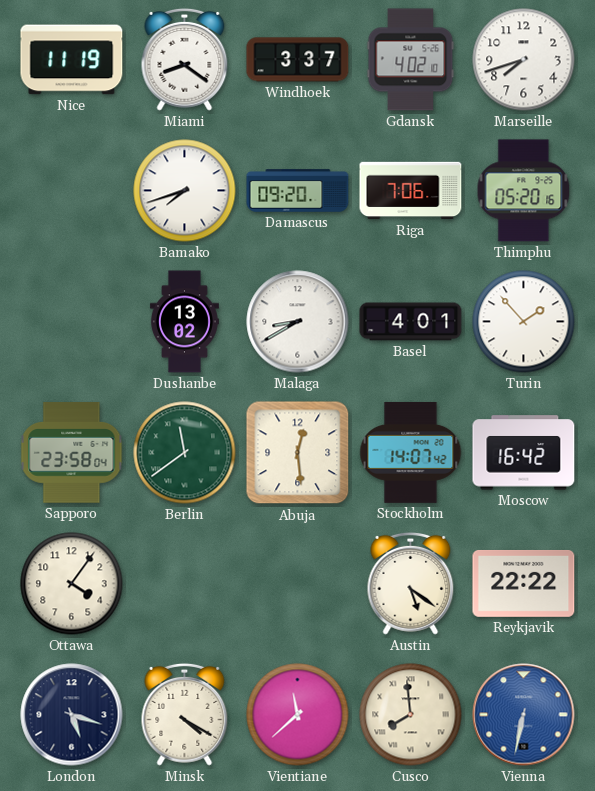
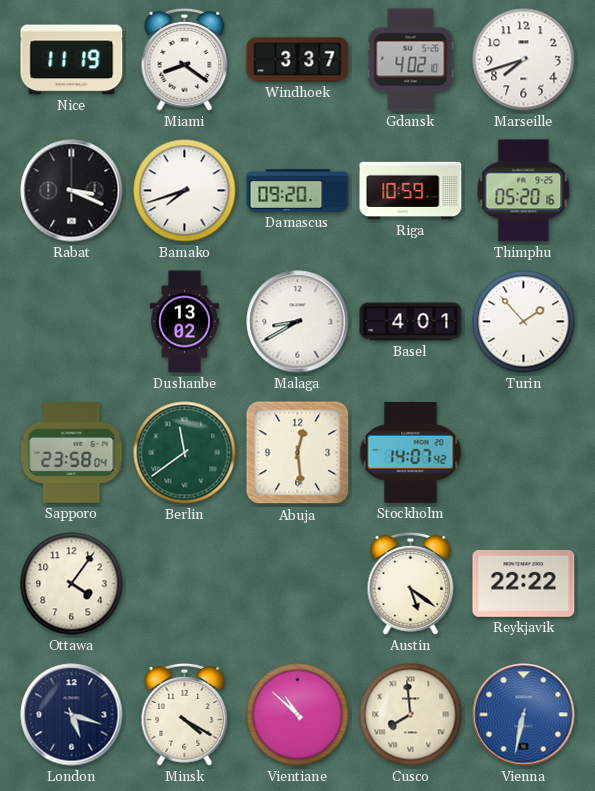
Rabat: none -> 3:19
Riga: 7:06 -> 10:59
Moscow: 16:42 -> none
Vientiane: 11:38 -> 10:52
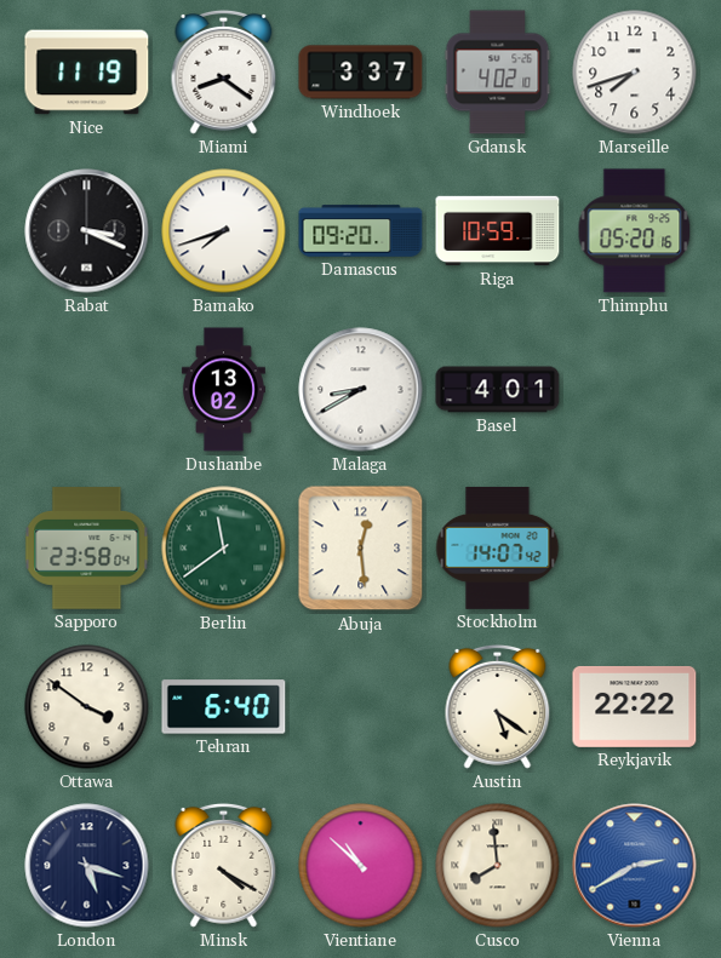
Turin: 1:53 -> none
Ottawa: 4:06 -> 3:51
Tehran: none -> 6:40
Vienna: 6:32 -> 2:40
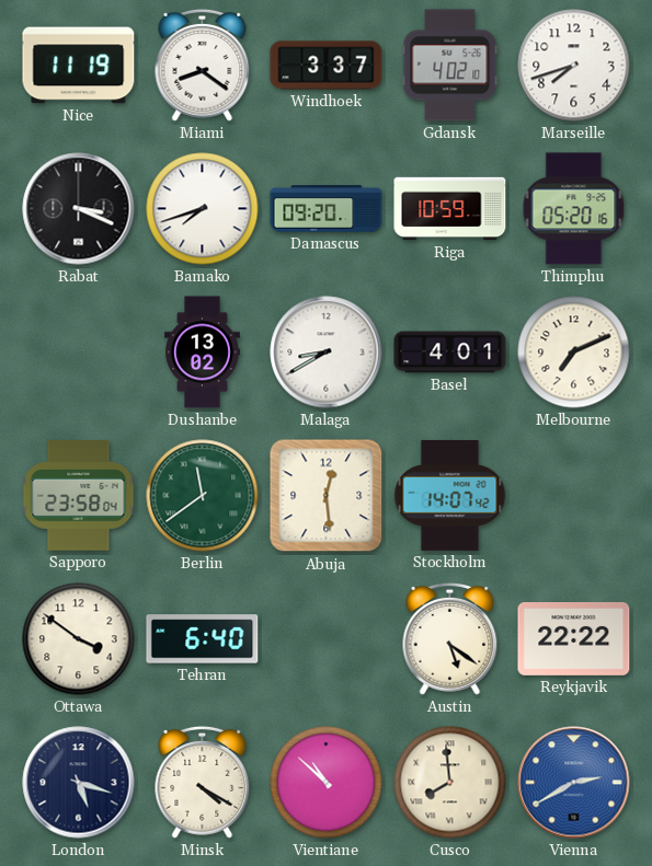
Melbourne: none -> 7:11
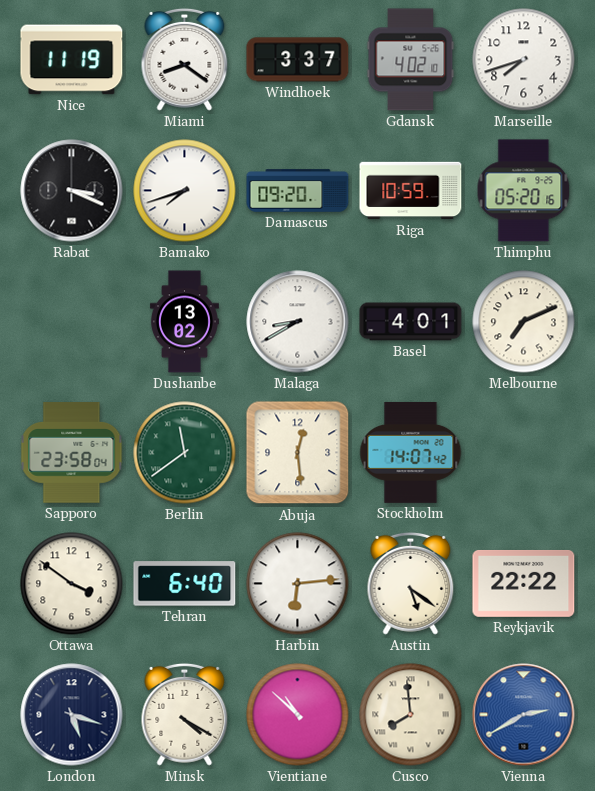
Harbin: none -> 6:14
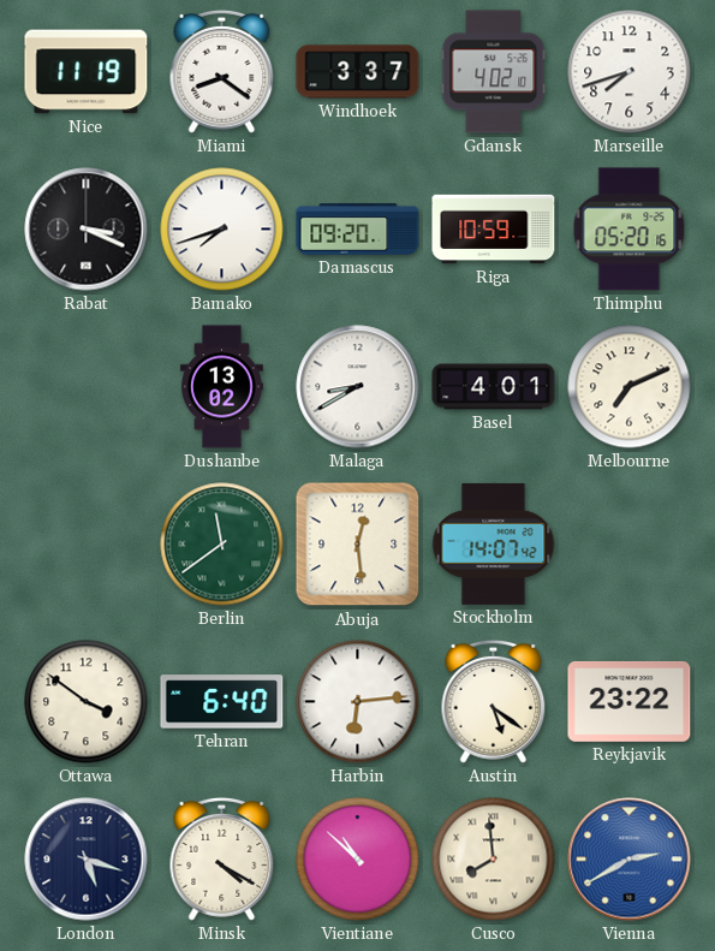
Sapporo: 23:58 -> none
Reykjavik: 22:22 -> 23:22
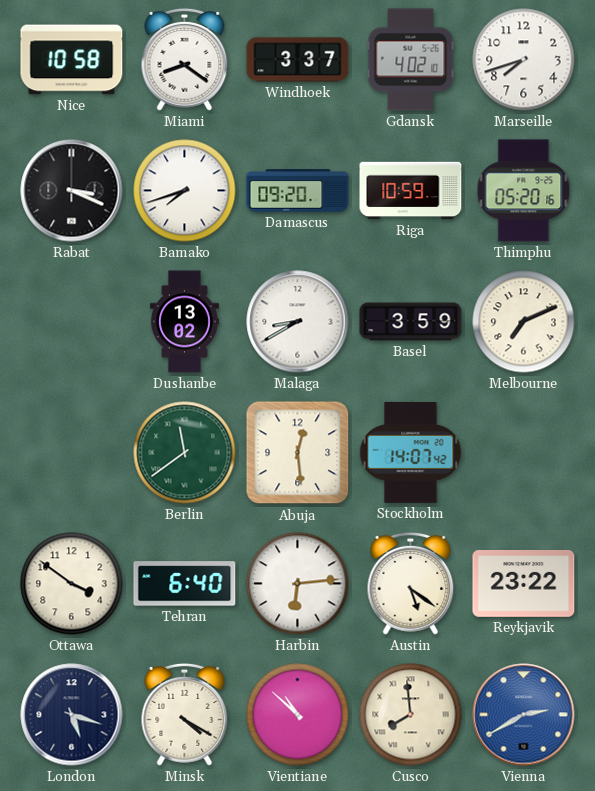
Nice: 11:19 -> 10:58
Basel: 4:01 -> 3:59
